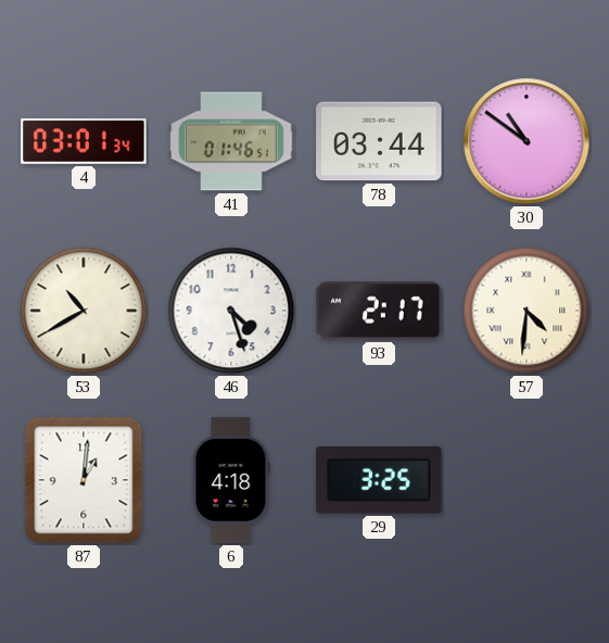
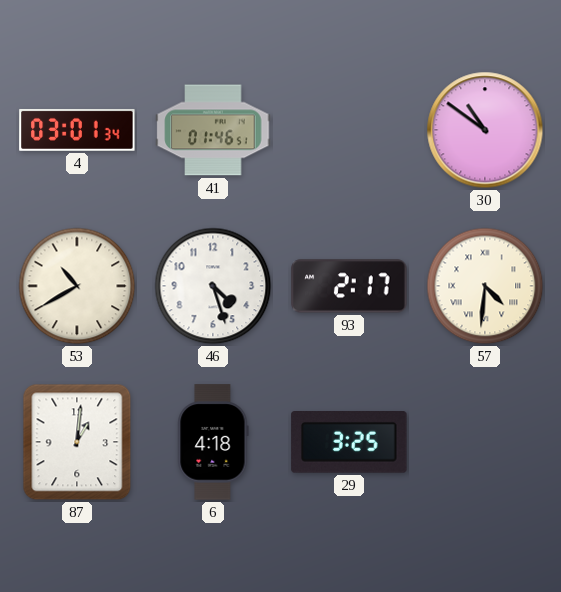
78: 03:44 -> none
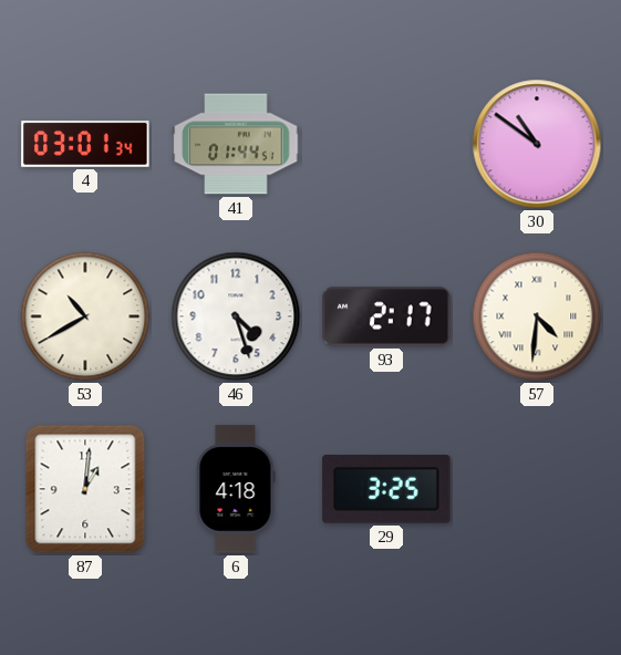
41: 01:46 -> 01:44
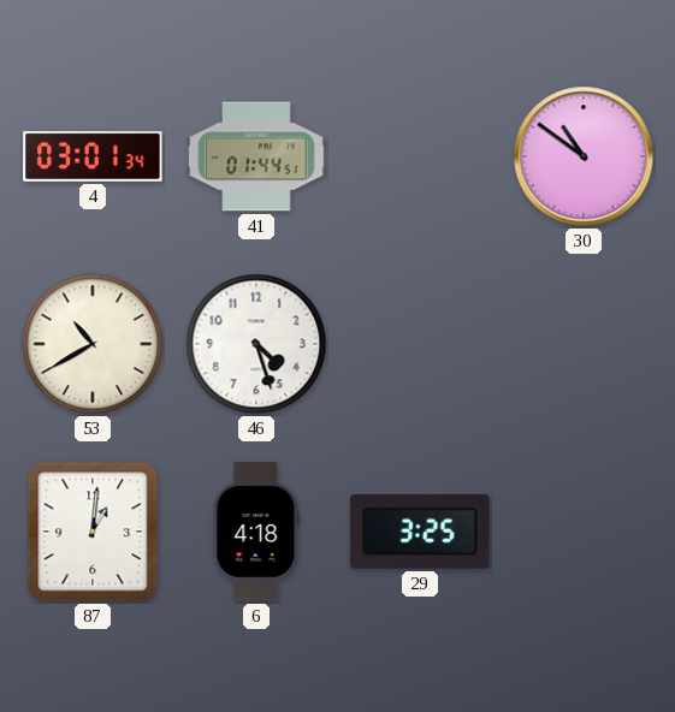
93: 2:17 -> none
57: 4:31 -> none
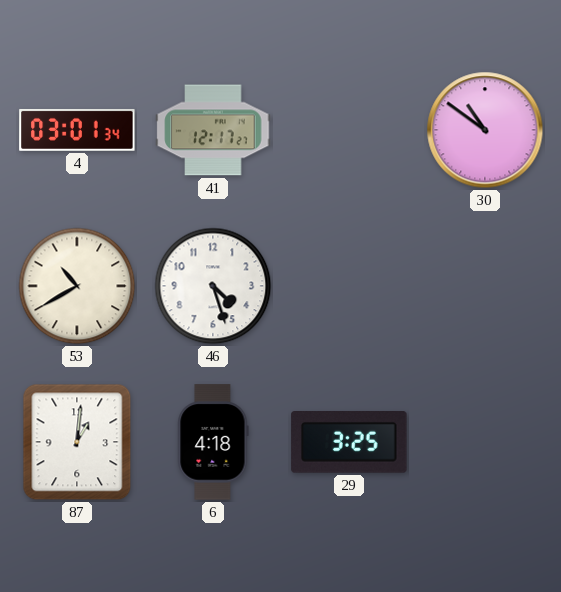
41: 01:44 -> 12:17
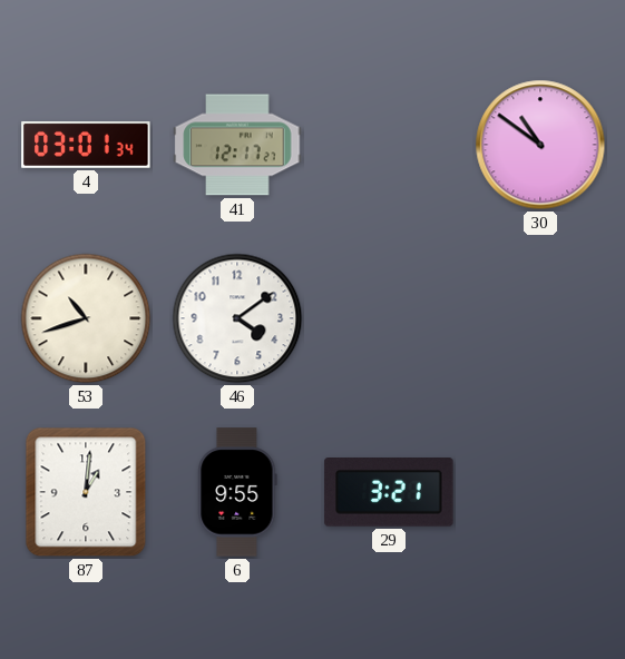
53: 10:40 -> 10:42
46: 4:27 -> 4:09
6: 4:18 -> 9:55
29: 3:25 -> 3:21
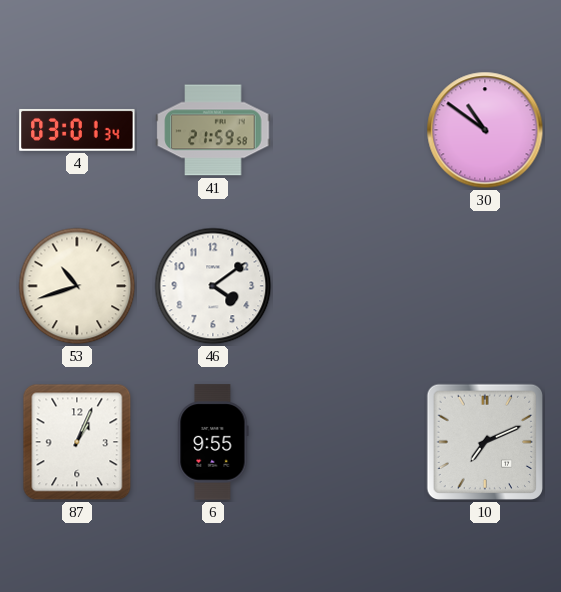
41: 12:17 -> 21:59
87: 1:01 -> 1:04
29: 3:21 -> none
10: none -> 7:11
